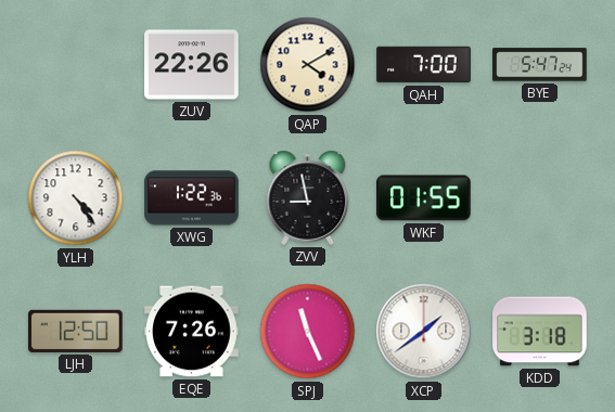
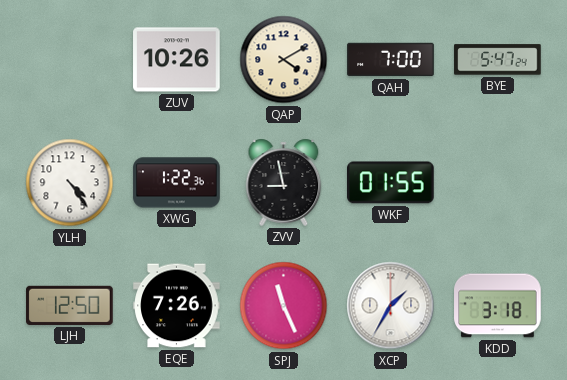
ZUV: 22:26 -> 10:26
XCP: 1:39 -> 1:35
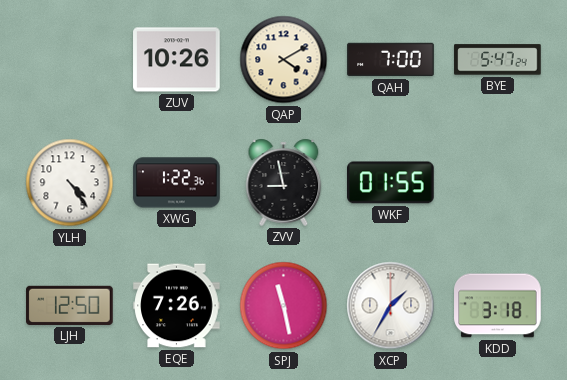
SPJ: 11:26 -> 11:28
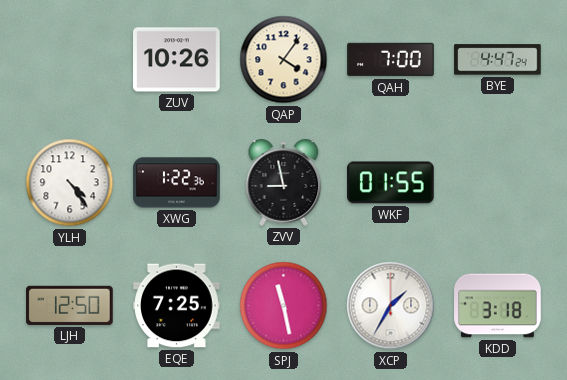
QAP: 4:10 -> 4:06
BYE: 5:47 -> 4:47
EQE: 7:26 -> 7:25
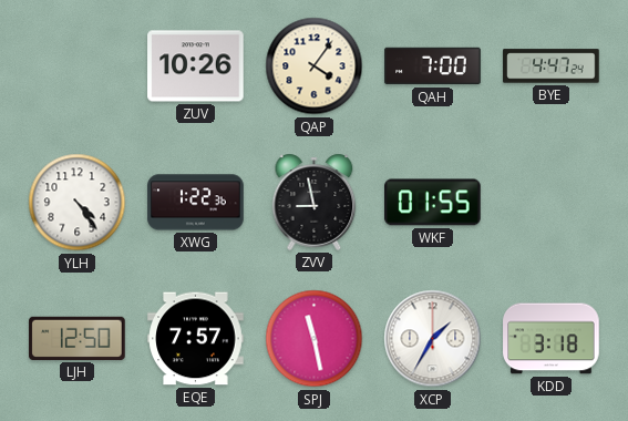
EQE: 7:25 -> 7:57
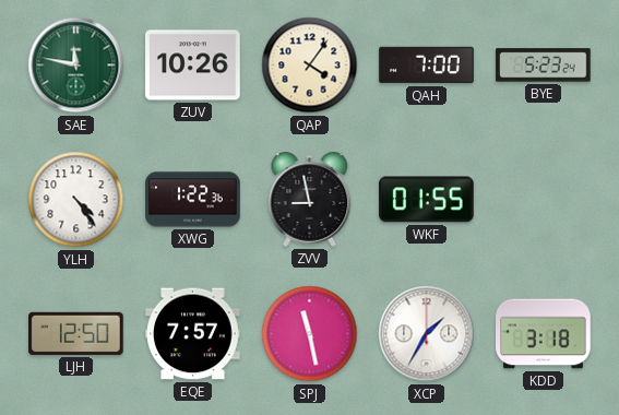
SAE: none -> 11:47
BYE: 4:47 -> 5:23
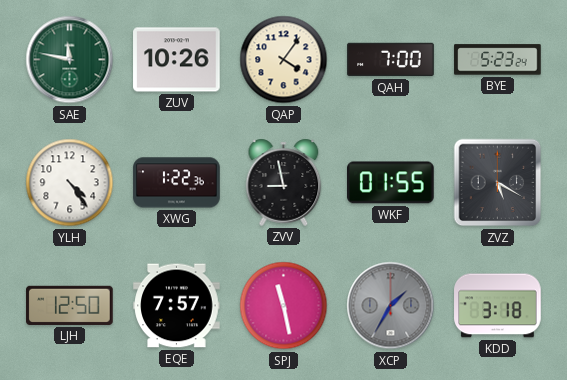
ZVZ: none -> 5:20
XCP dial: white -> grey
